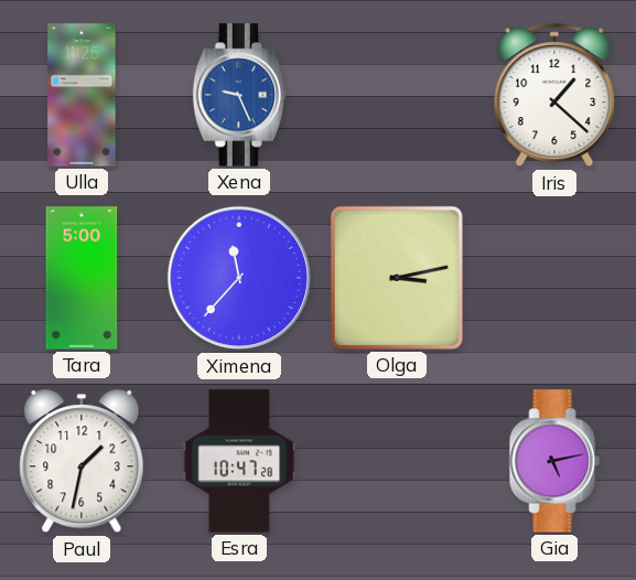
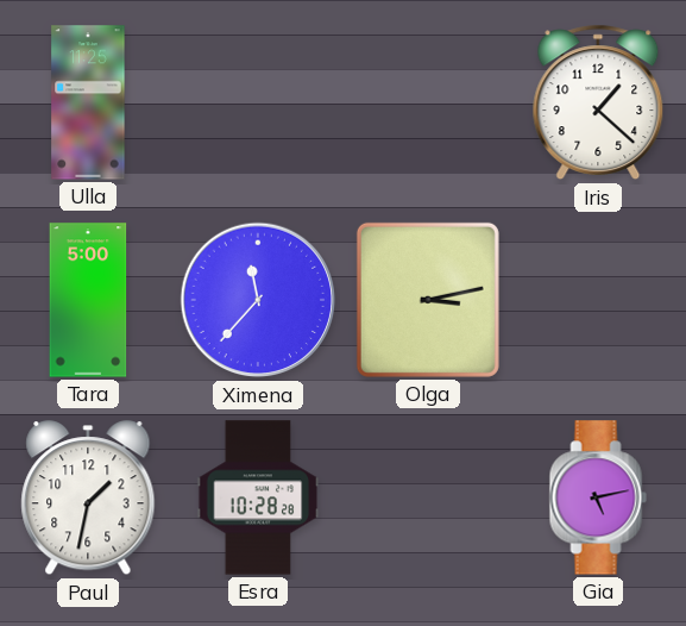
Xena: 9:26 -> none
Esra: 10:47 -> 10:28
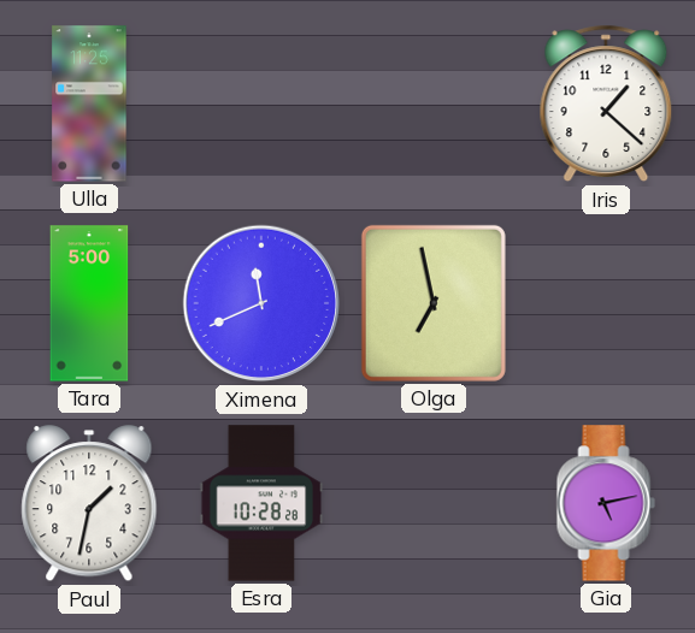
Ximena: 11:37 -> 11:41
Olga: 3:13 -> 6:58
